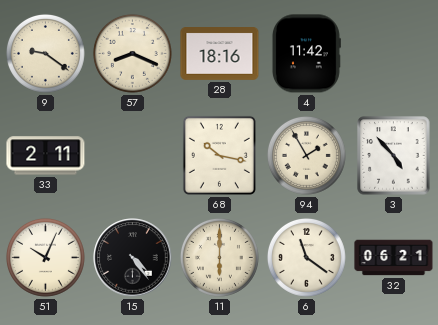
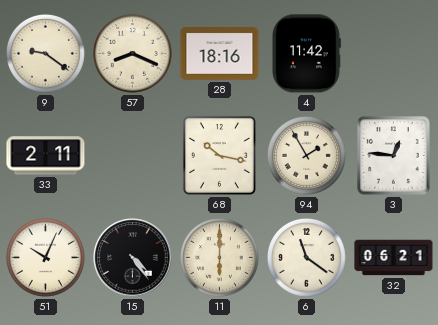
3: 4:53 -> 12:46
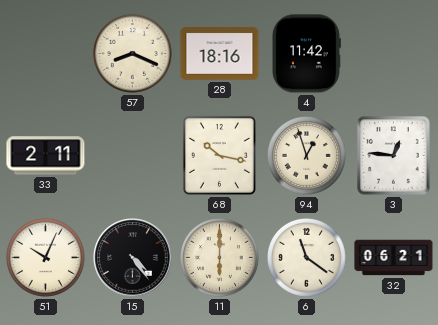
9: 9:21 -> none
94: 1:55 -> 12:57
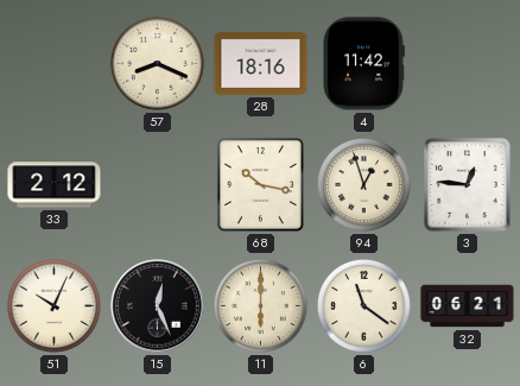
33: 2:11 -> 2:12
15: 4:24 -> 12:26
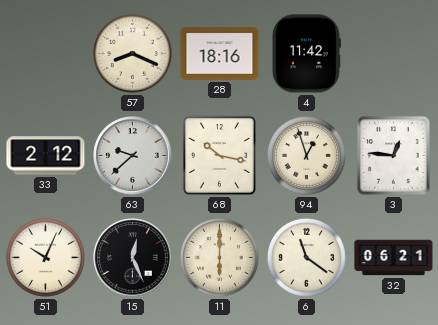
63: none -> 9:38
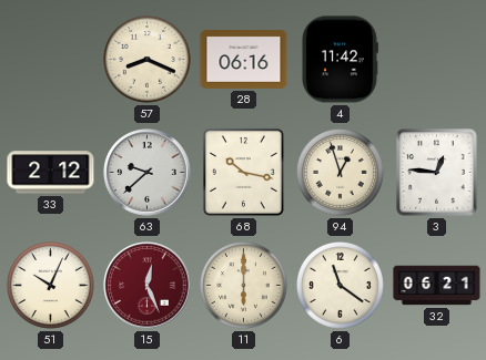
28: 18:16 -> 06:16
15 dial: black -> burgundy
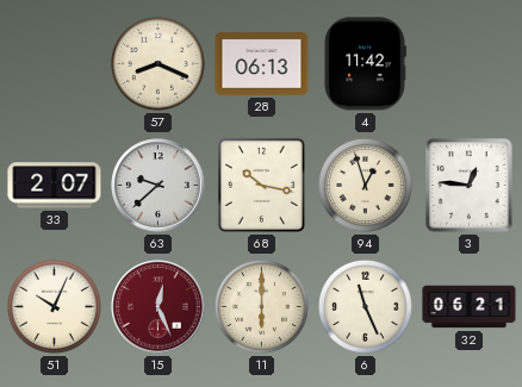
28: 06:16 -> 06:13
33: 2:12 -> 2:07
6: 11:21 -> 11:26
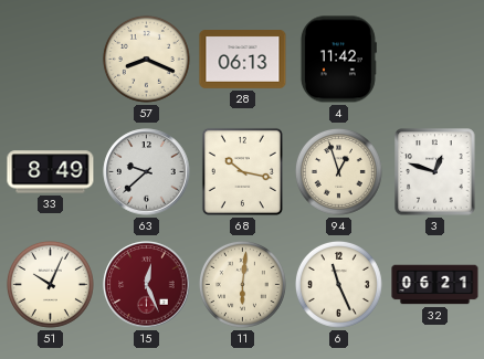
33: 2:07 -> 8:49
3: 12:46 -> 12:48
11: 6:00 -> 6:01
